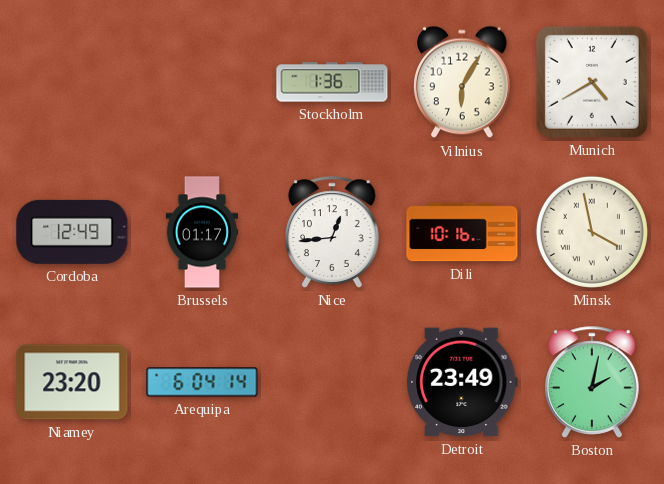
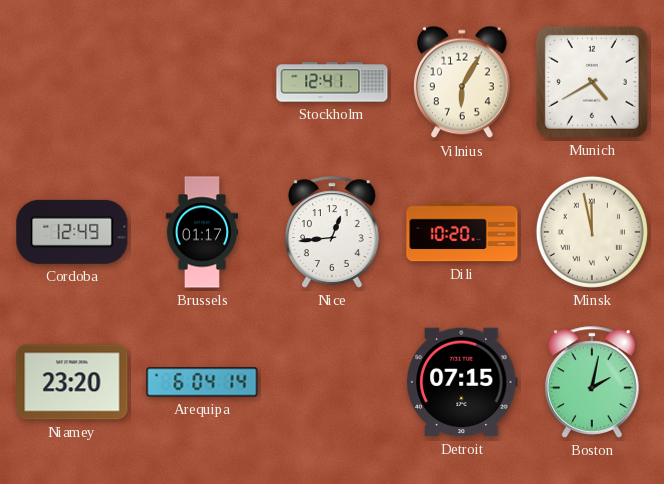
Stockholm: 1:36 -> 12:41
Dili: 10:16 -> 10:20
Minsk: 3:58 -> 11:58
Detroit: 23:49 -> 07:15
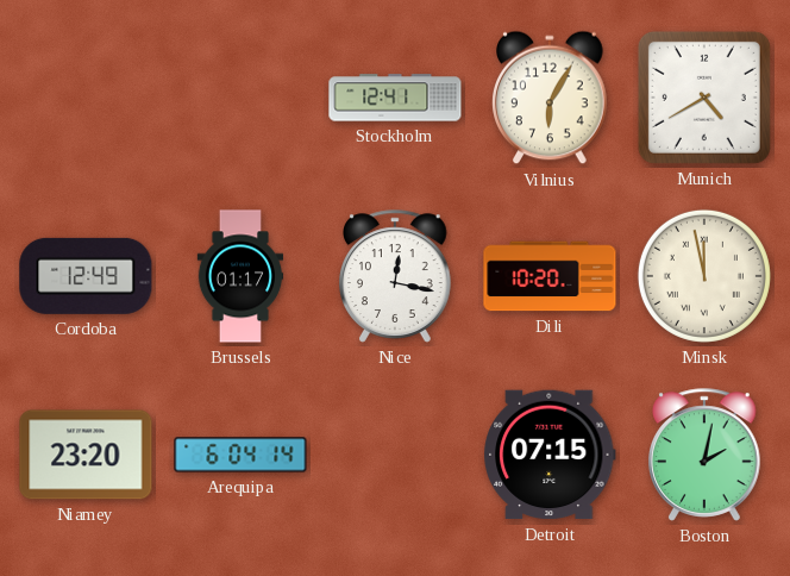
Nice: 12:44 -> 12:17
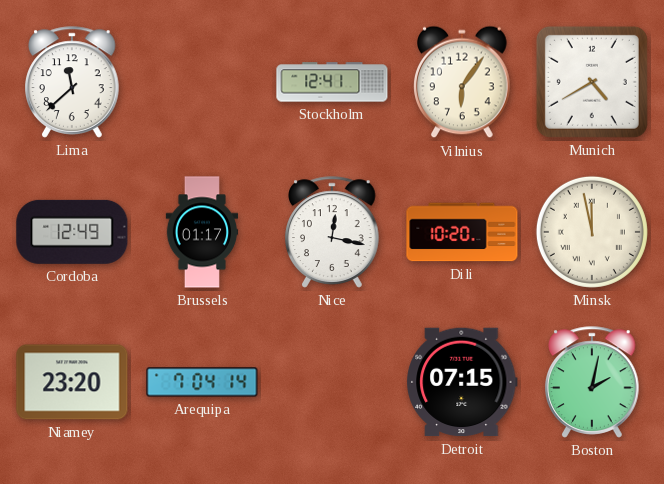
Lima: none -> 11:38
Vilnius: 6:05 -> 6:06
Arequipa: 6:04 -> 7:04
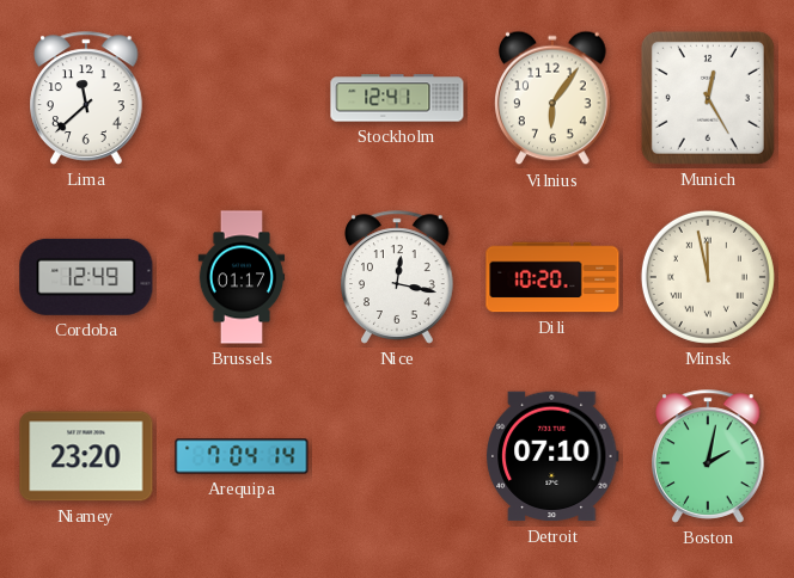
Munich: 4:40 -> 12:25
Detroit: 07:15 -> 07:10
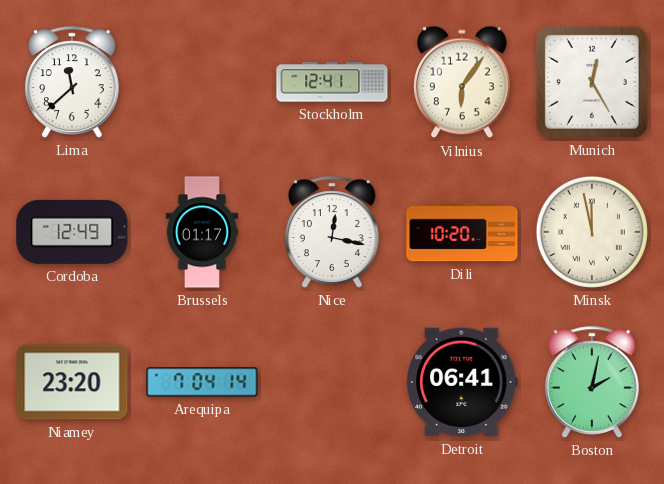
Detroit: 07:10 -> 06:41
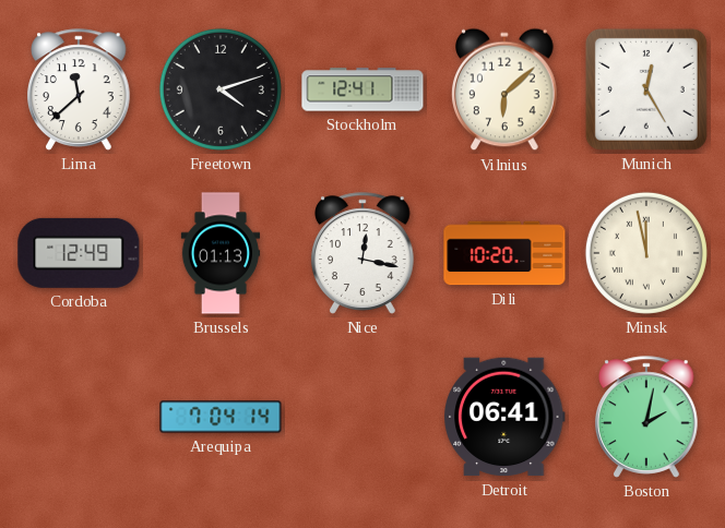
Freetown: none -> 4:12
Vilnius: 6:06 -> 6:08
Brussels: 01:17 -> 01:13
Niamey: 23:20 -> none
